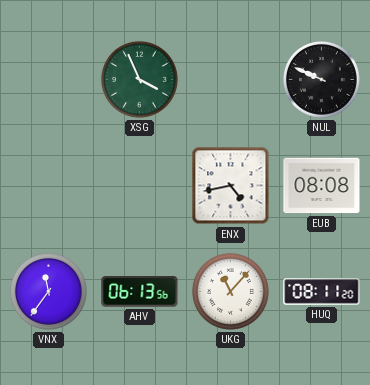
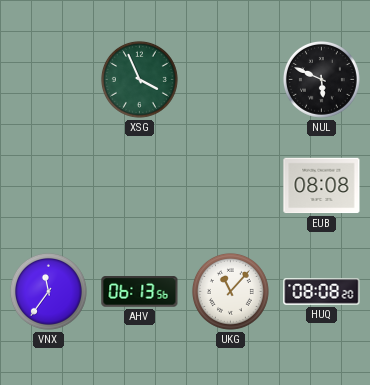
NUL: 9:49 -> 5:49
ENX: 4:43 -> none
HUQ: 08:11 -> 08:08
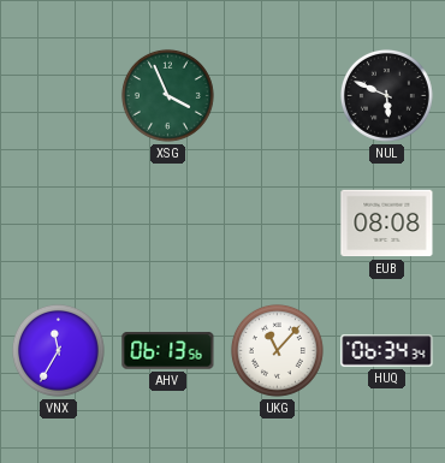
VNX: 11:36 -> 11:35
HUQ: 08:08 -> 06:34
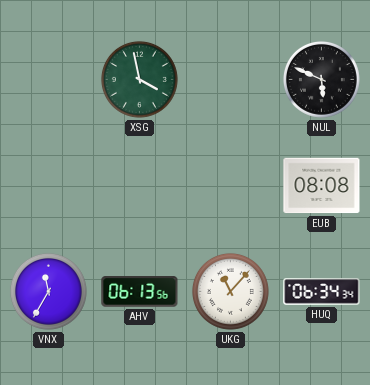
XSG: 3:56 -> 3:58
